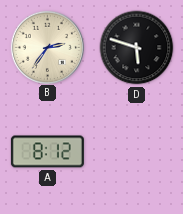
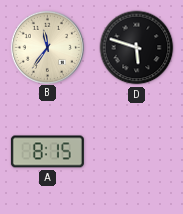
B: 2:36 -> 11:36
A: 8:12 -> 8:15
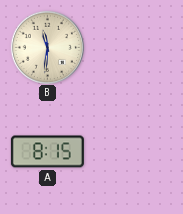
B: 11:36 -> 11:31
D: 5:48 -> none
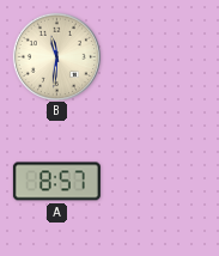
A: 8:15 -> 8:57
